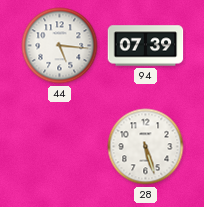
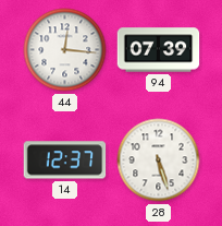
44: 5:16 -> 12:16
14: none -> 12:37
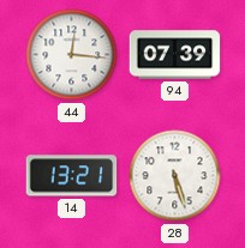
14: 12:37 -> 13:21
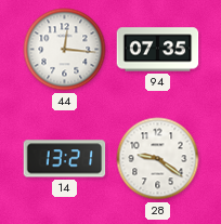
94: 07:39 -> 07:35
28: 5:27 -> 9:21
